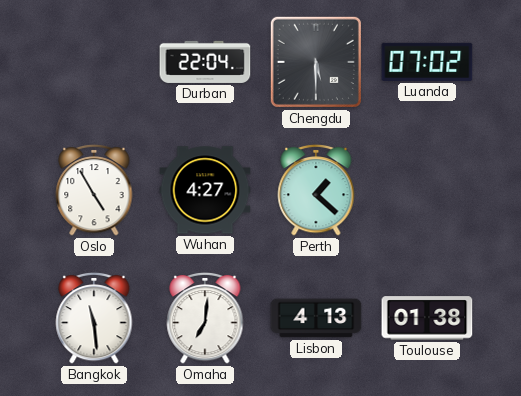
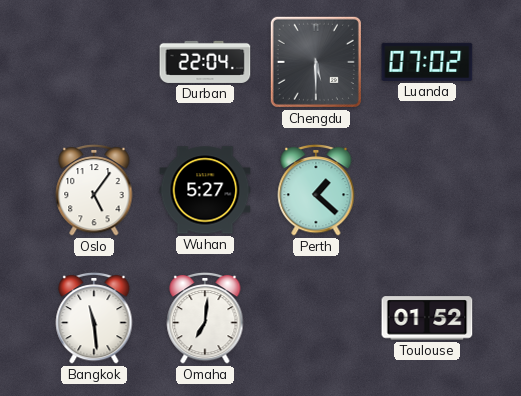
Oslo: 4:55 -> 5:06
Wuhan: 4:27 -> 5:27
Lisbon: 4:13 -> none
Toulouse: 01:38 -> 01:52
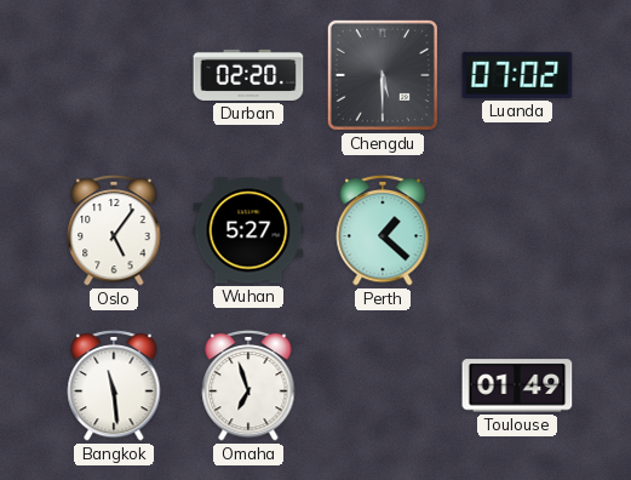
Durban: 22:04 -> 02:20
Omaha: 7:01 -> 6:57
Toulouse: 01:52 -> 01:49
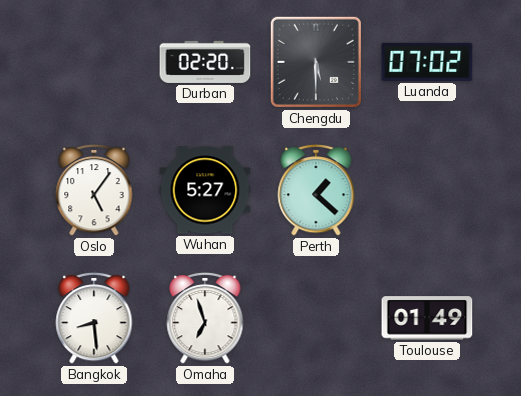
Bangkok: 11:29 -> 8:29
